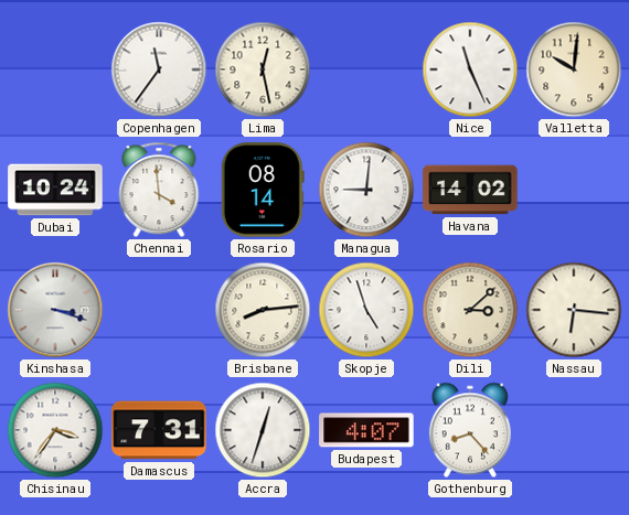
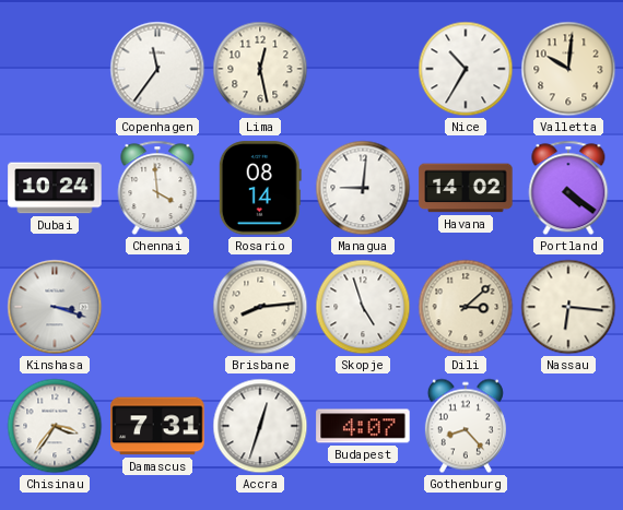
Nice: 11:26 -> 10:35
Portland: none -> 4:21
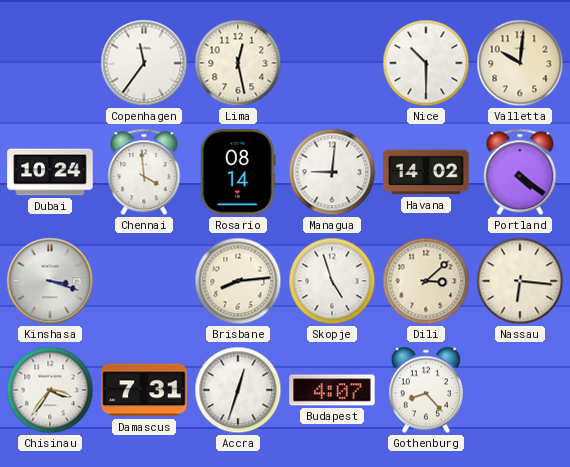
Nice: 10:35 -> 10:30
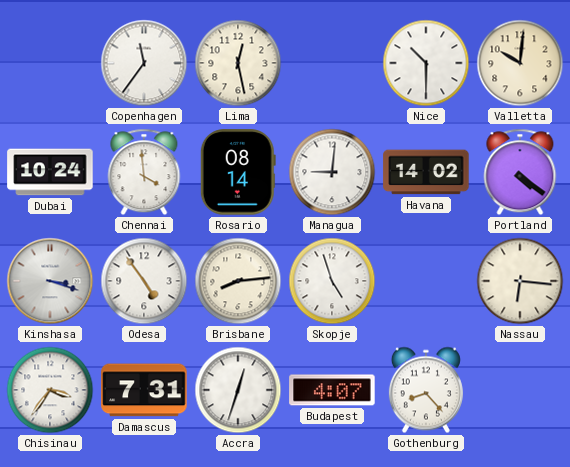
Odesa: none -> 4:54
Dili: 3:08 -> none
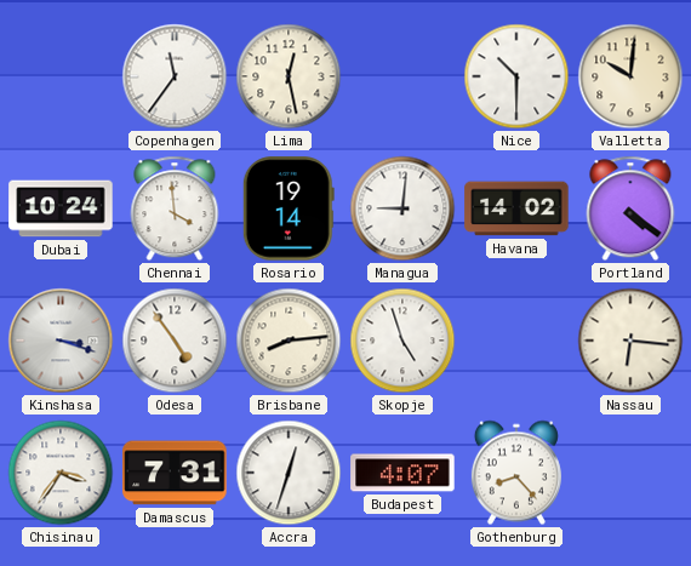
Rosario: 08:14 -> 19:14
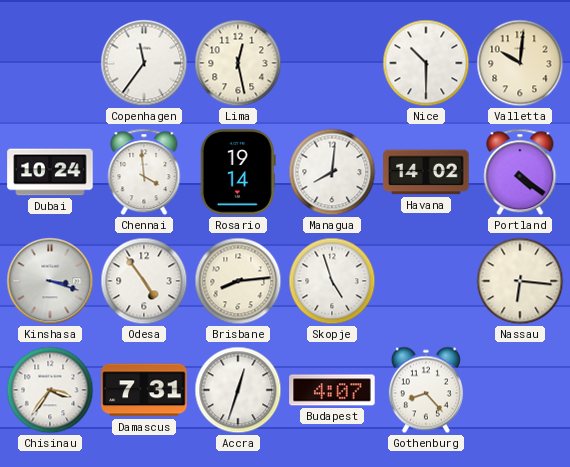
Managua: 9:01 -> 8:01
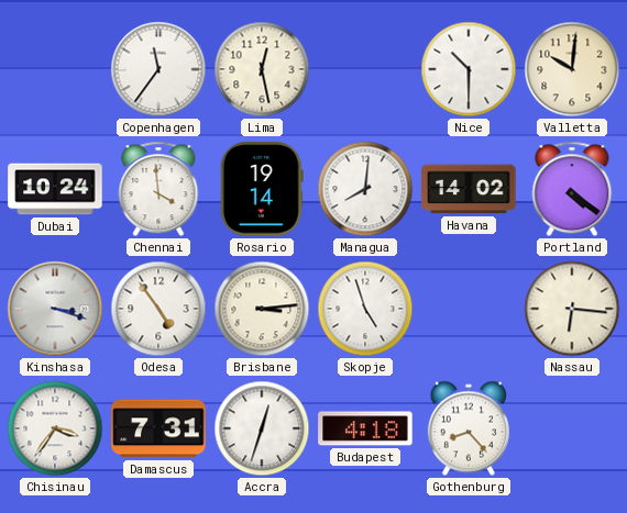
Brisbane: 8:14 -> 3:14
Budapest: 4:07 -> 4:18
